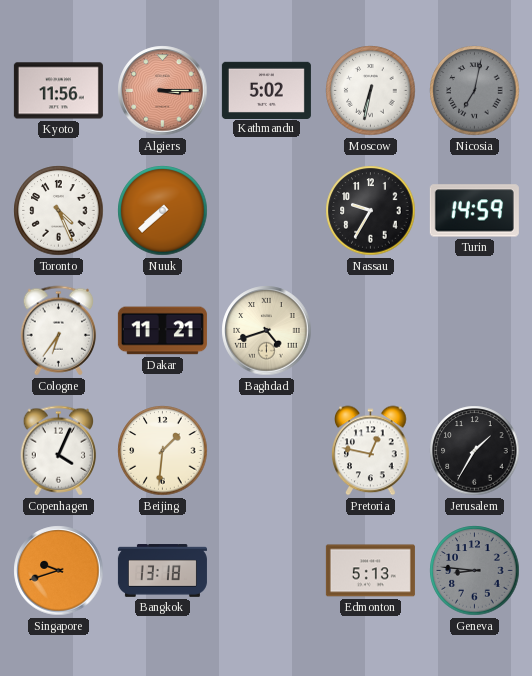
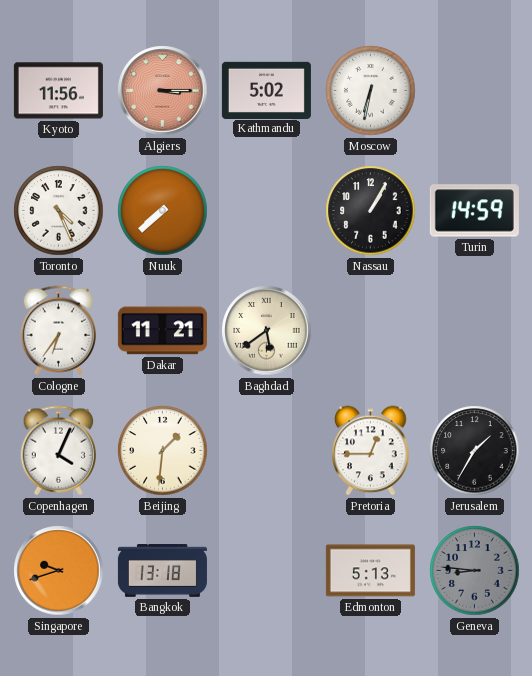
Nicosia: 7:02 -> none
Nassau: 9:35 -> 1:05
Baghdad: 4:42 -> 5:39
Pretoria: 12:47 -> 12:45
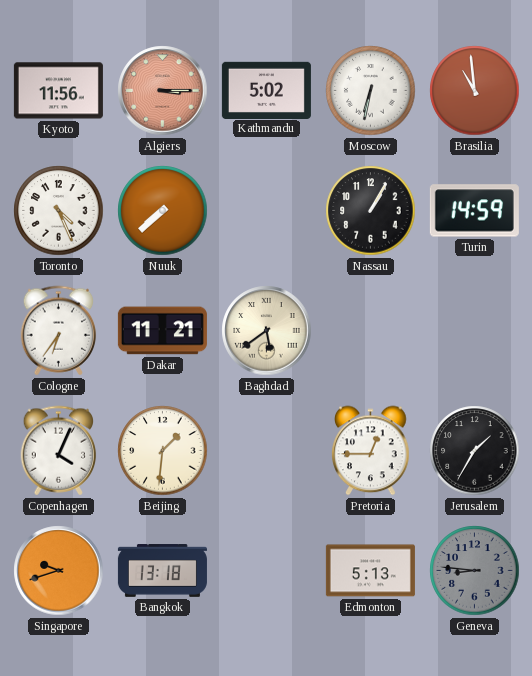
Brasilia: none -> 10:59
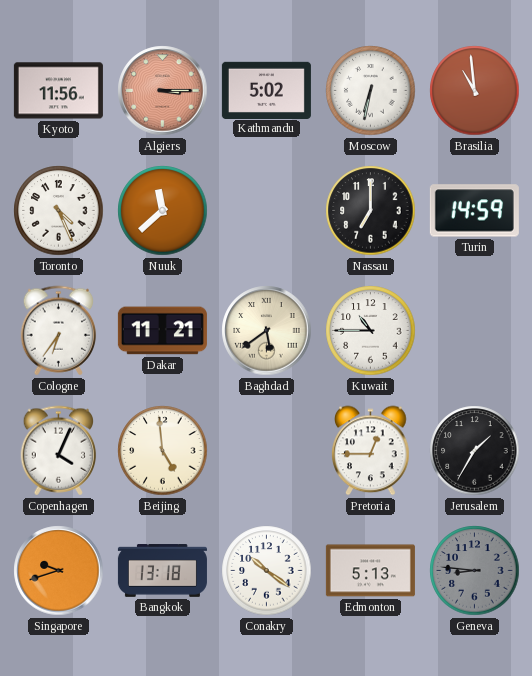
Nuuk: 7:38 -> 11:38
Nassau: 1:05 -> 7:00
Kuwait: none -> 10:45
Beijing: 1:31 -> 4:59
Conakry: none -> 10:21
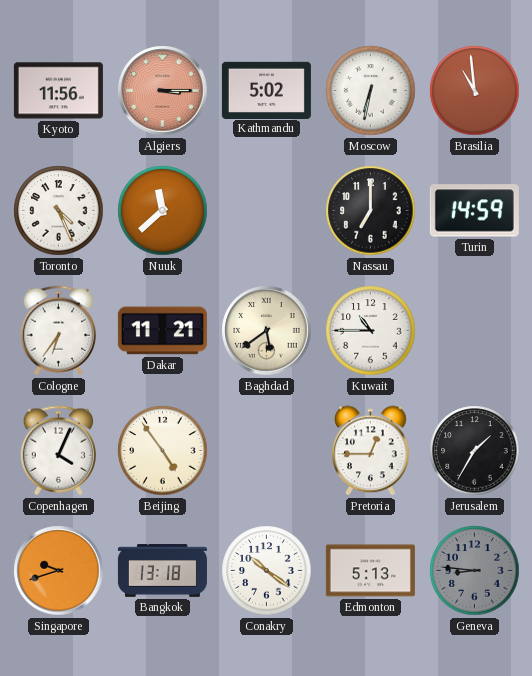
Beijing: 4:59 -> 4:54
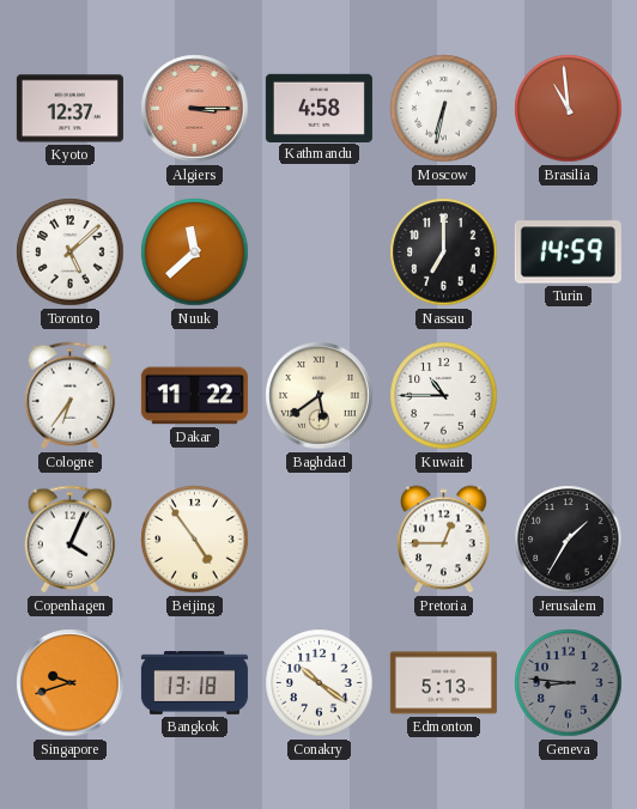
Kyoto: 11:56 -> 12:37
Kathmandu: 5:02 -> 4:58
Toronto: 4:26 -> 5:08
Dakar: 11:21 -> 11:22
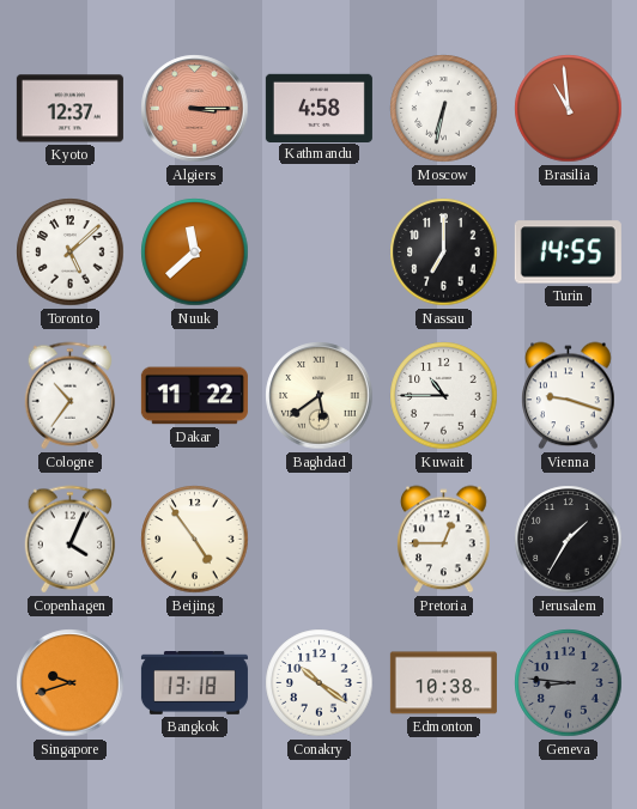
Turin: 14:59 -> 14:55
Cologne: 6:36 -> 10:36
Vienna: none -> 9:18
Edmonton: 5:13 -> 10:38
